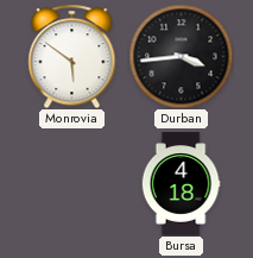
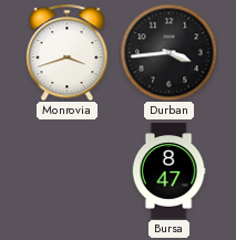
Monrovia: 5:51 -> 3:42
Bursa: 4:18 -> 8:47
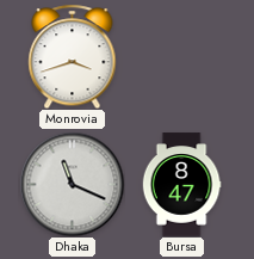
Durban: 3:44 -> none
Dhaka: none -> 11:19
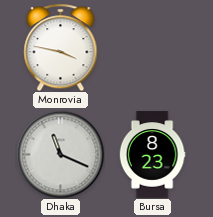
Monrovia: 3:42 -> 3:47
Bursa: 8:47 -> 8:23
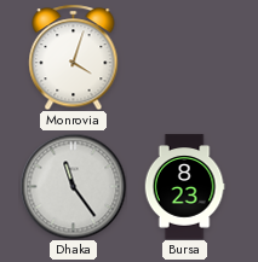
Monrovia: 3:47 -> 4:03
Dhaka: 11:19 -> 11:24
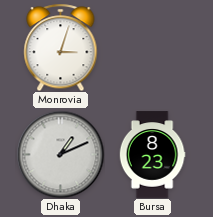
Monrovia: 4:03 -> 3:03
Dhaka: 11:24 -> 1:11
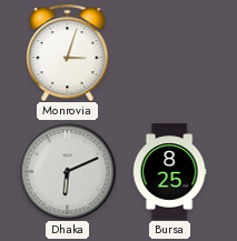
Dhaka: 1:11 -> 6:11
Bursa: 8:23 -> 8:25
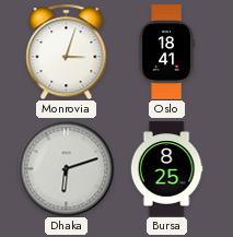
Oslo: none -> 18:41
Dhaka: 6:11 -> 6:12
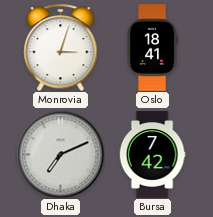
Dhaka: 6:12 -> 7:11
Bursa: 8:25 -> 7:42
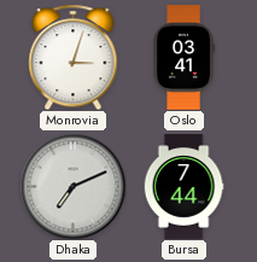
Oslo: 18:41 -> 03:41
Bursa: 7:42 -> 7:44
